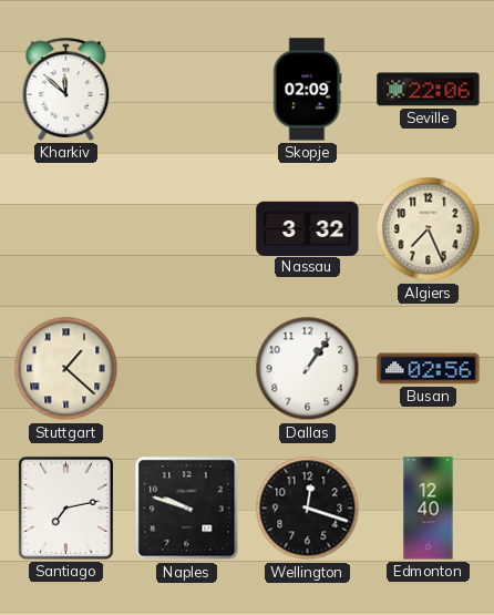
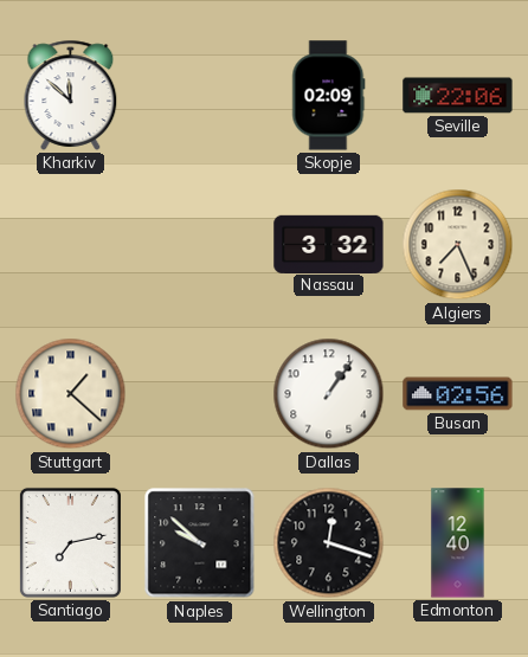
Naples: 9:48 -> 9:52
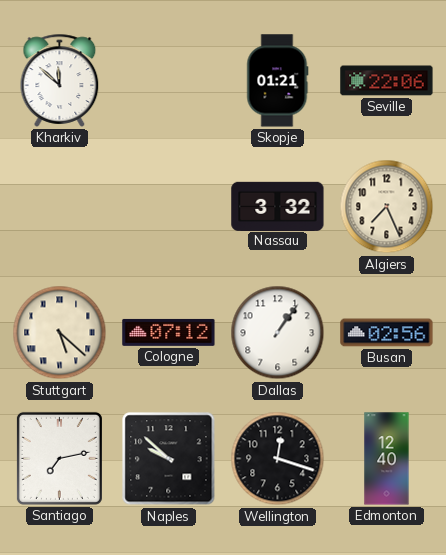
Skopje: 02:09 -> 01:21
Stuttgart: 1:22 -> 5:22
Cologne: none -> 07:12
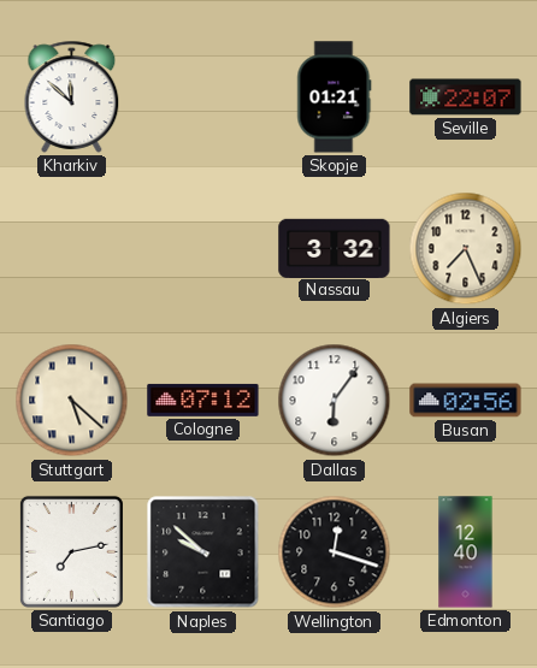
Seville: 22:06 -> 22:07
Dallas: 1:06 -> 6:06
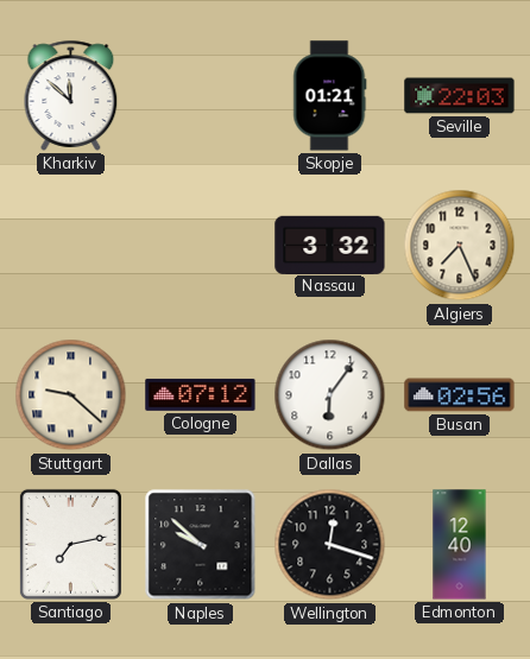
Seville: 22:07 -> 22:03
Stuttgart: 5:22 -> 9:22
